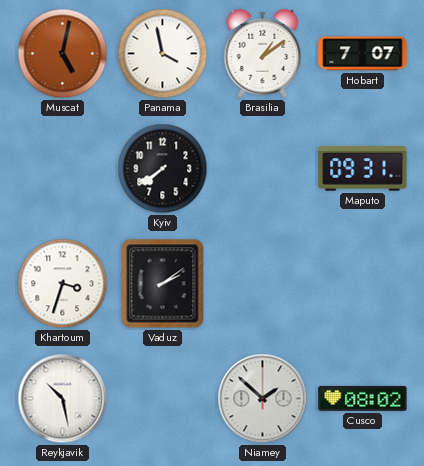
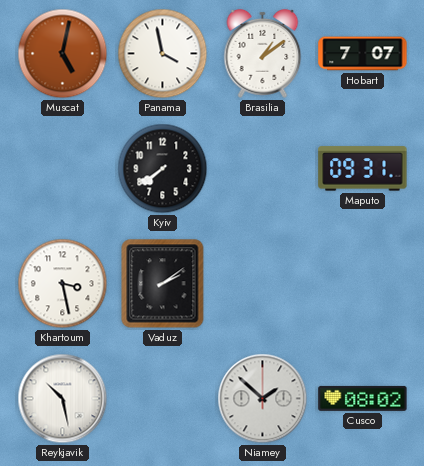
Khartoum: 3:33 -> 3:28
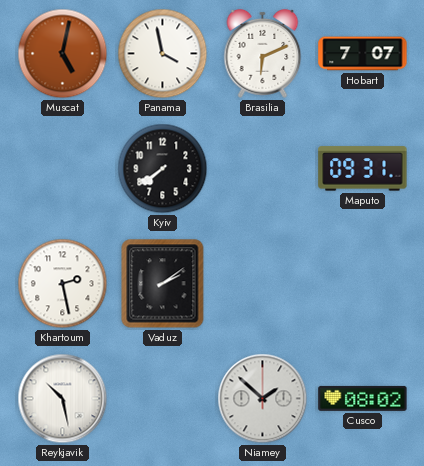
Brasilia: 1:09 -> 6:11
Khartoum: 3:28 -> 2:28
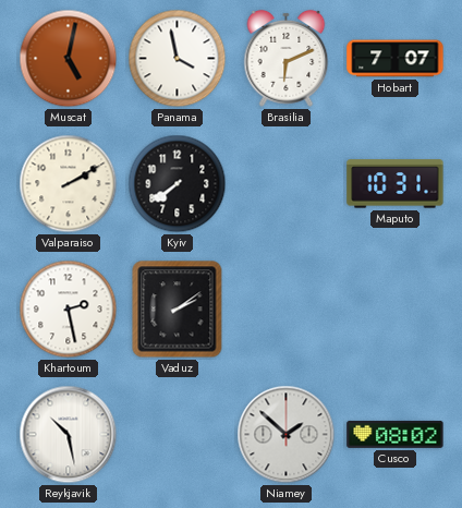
Valparaiso: none -> 2:10
Maputo: 09:31 -> 10:31
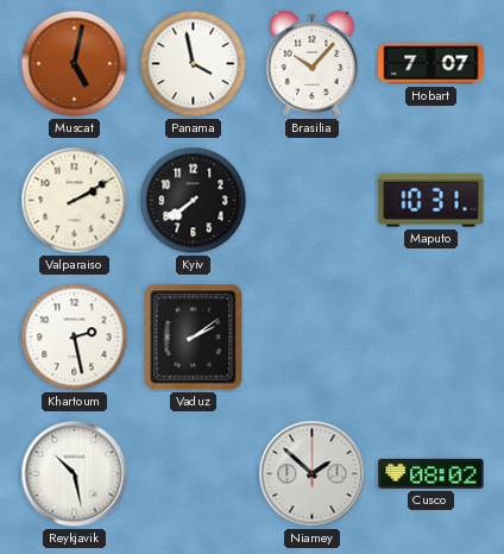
Brasilia: 6:11 -> 10:07
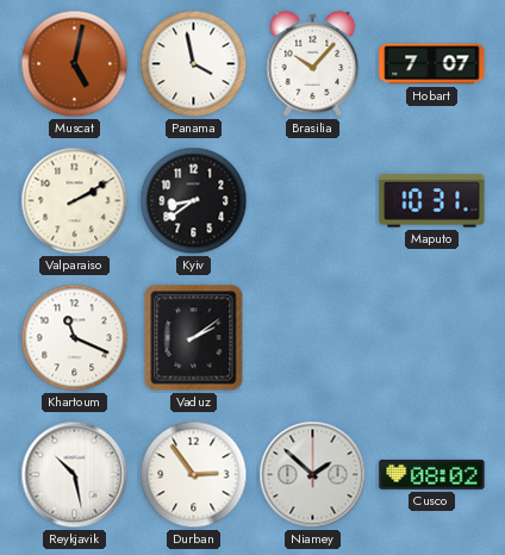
Kyiv: 7:39 -> 8:39
Khartoum: 2:28 -> 11:19
Durban: none -> 2:54
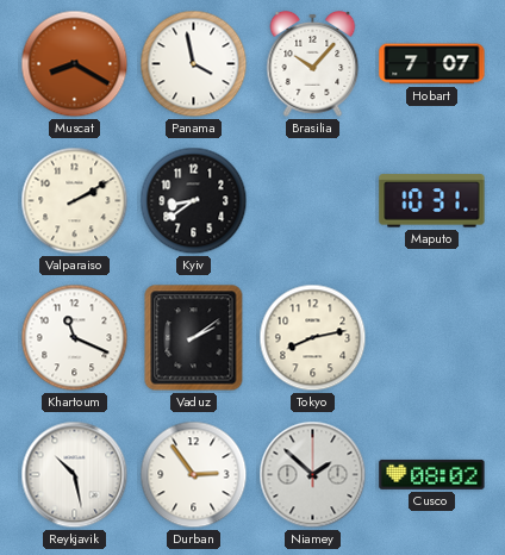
Muscat: 5:02 -> 8:20
Tokyo: none -> 8:13
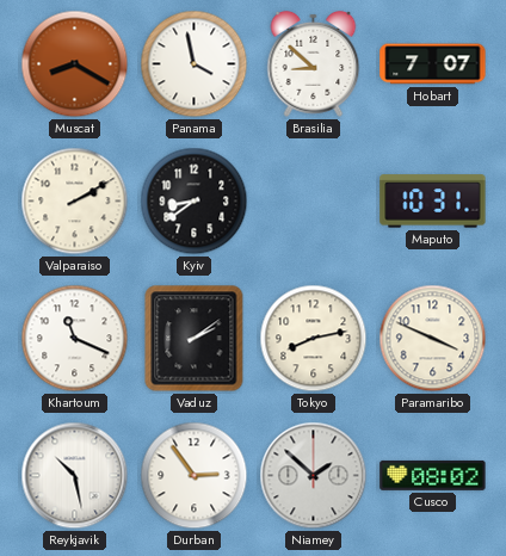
Brasilia: 10:07 -> 8:52
Paramaribo: none -> 3:49
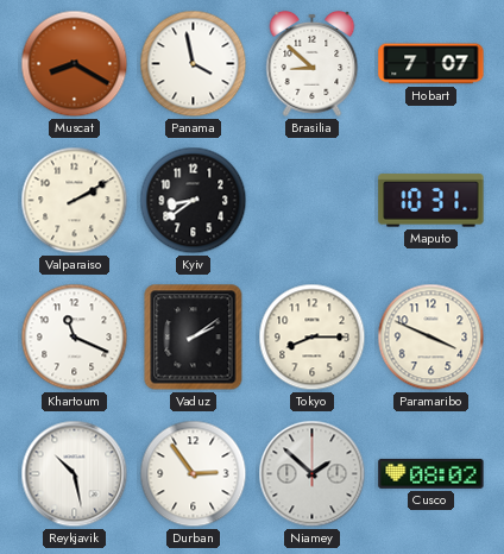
Tokyo: 8:13 -> 8:15
